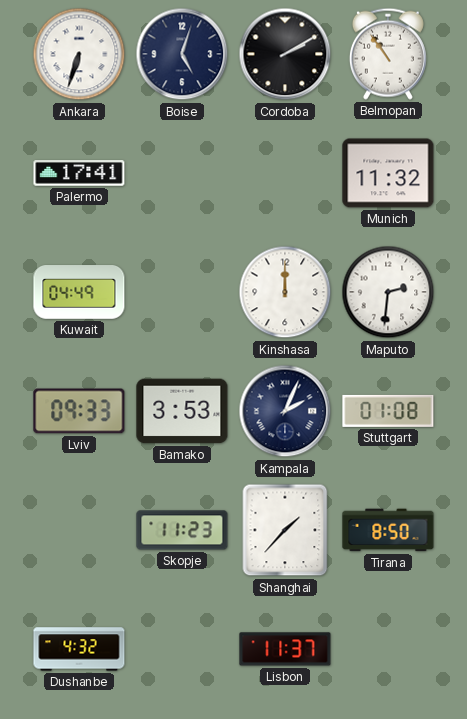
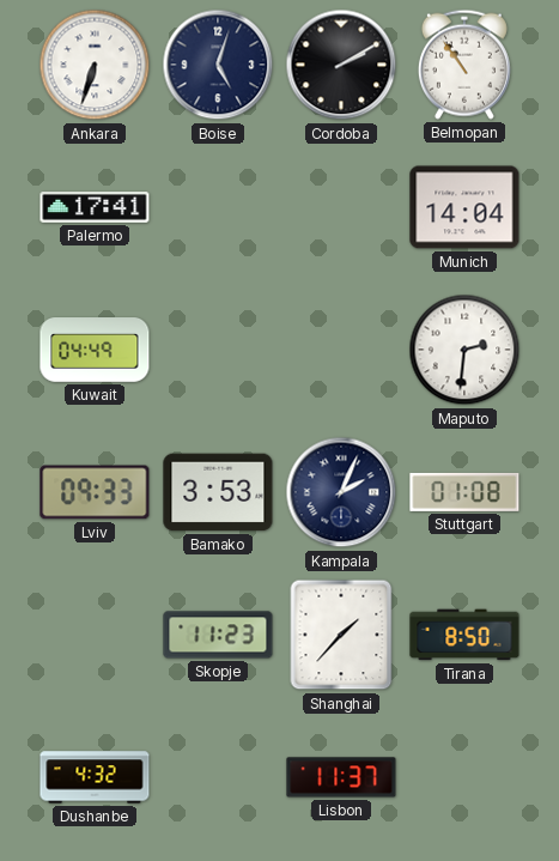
Munich: 11:32 -> 14:04
Kinshasa: 12:00 -> none
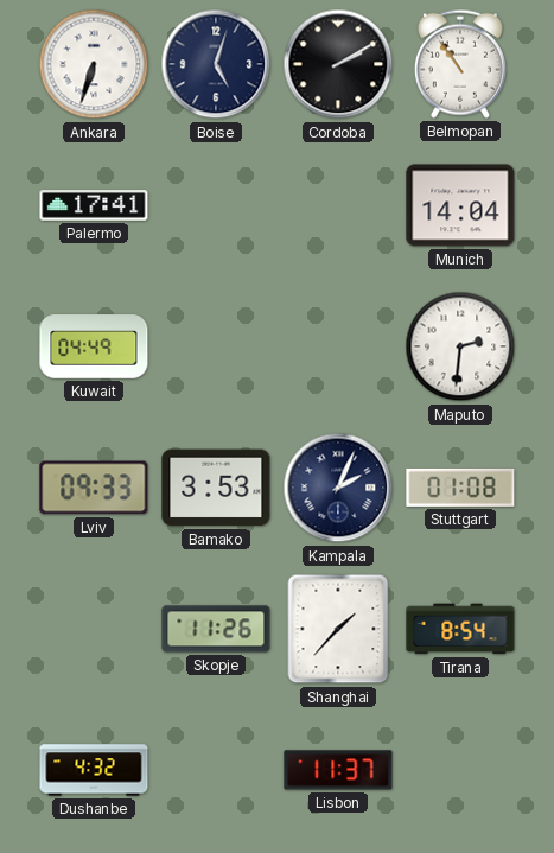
Skopje: 11:23 -> 11:26
Tirana: 8:50 -> 8:54
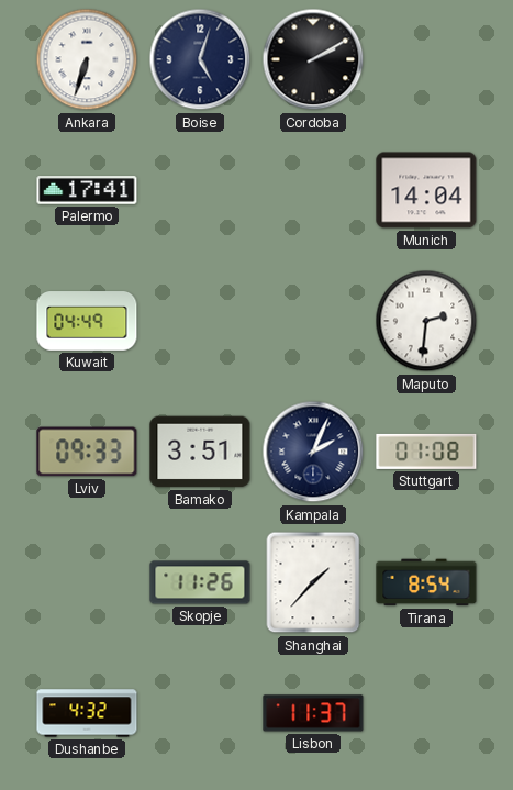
Belmopan: 10:54 -> none
Bamako: 3:53 -> 3:51
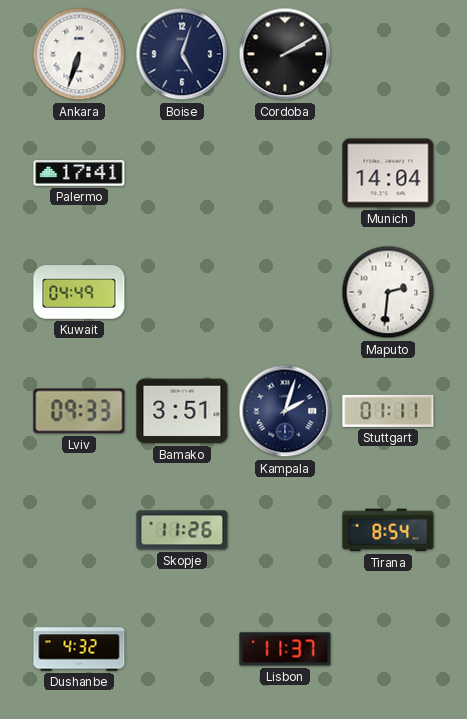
Kampala: 2:04 -> 2:03
Stuttgart: 01:08 -> 01:11
Shanghai: 1:37 -> none
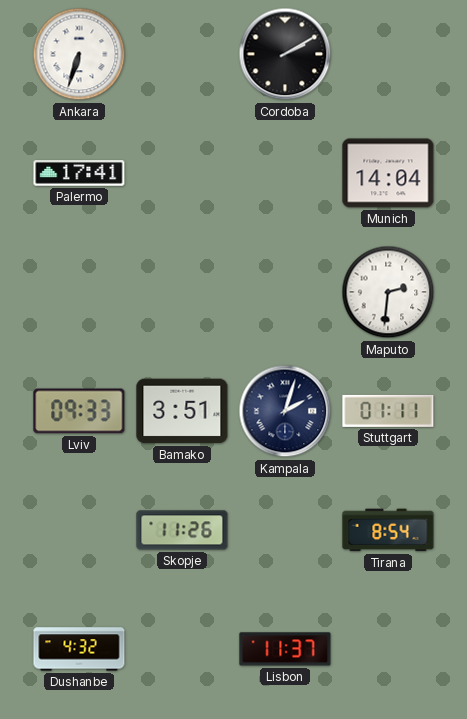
Boise: 5:03 -> none
Kuwait: 04:49 -> none
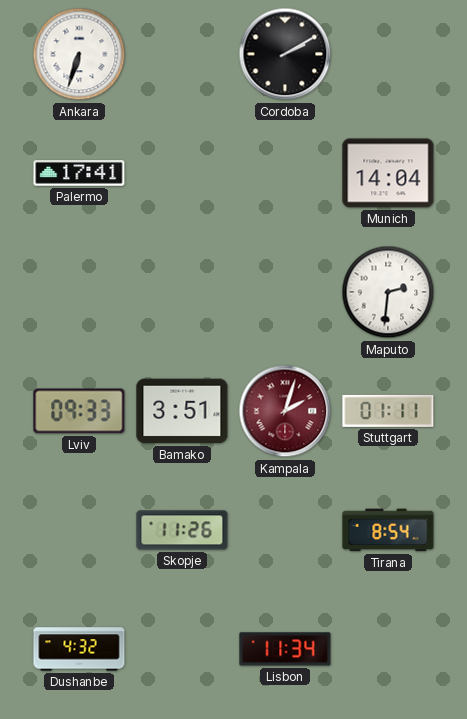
Kampala dial: navy -> burgundy
Lisbon: 11:37 -> 11:34
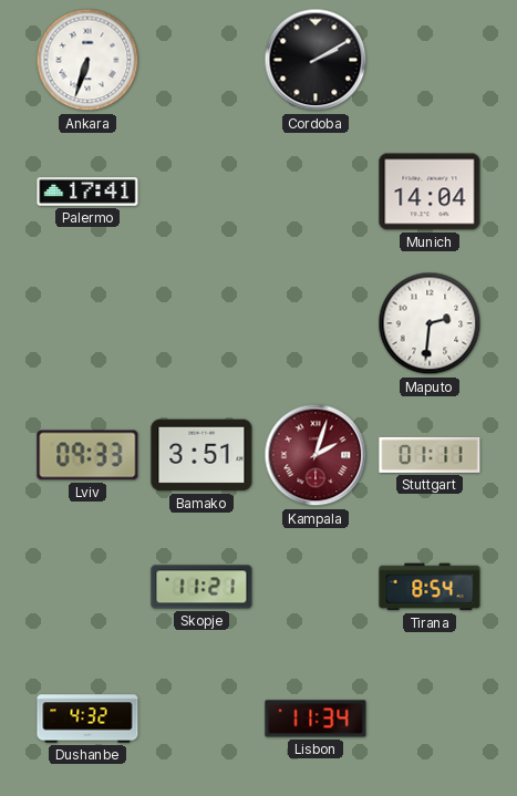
Skopje: 11:26 -> 11:21
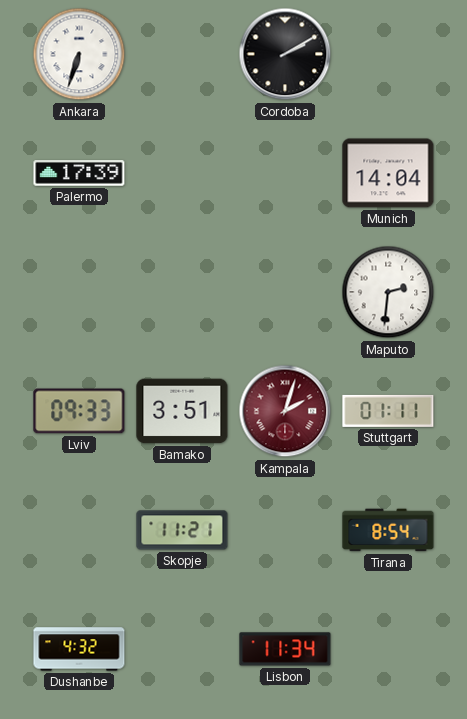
Palermo: 17:41 -> 17:39
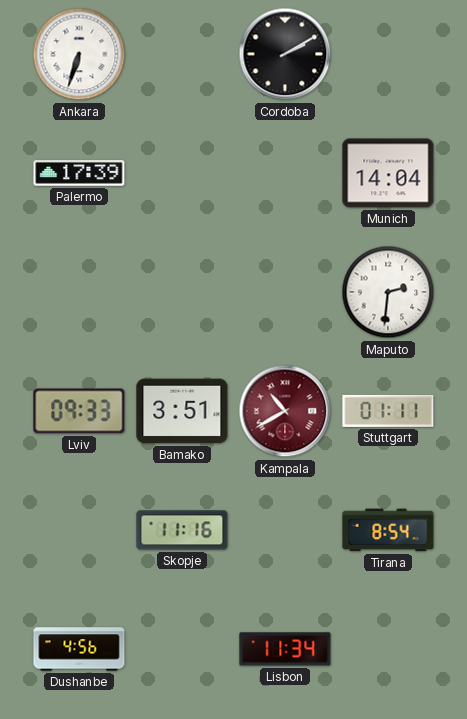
Kampala: 2:03 -> 10:40
Skopje: 11:21 -> 11:16
Dushanbe: 4:32 -> 4:56
